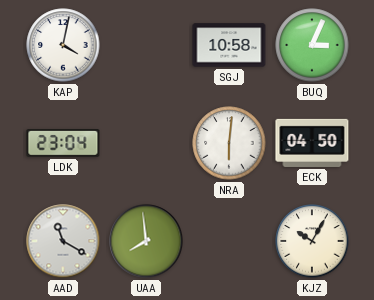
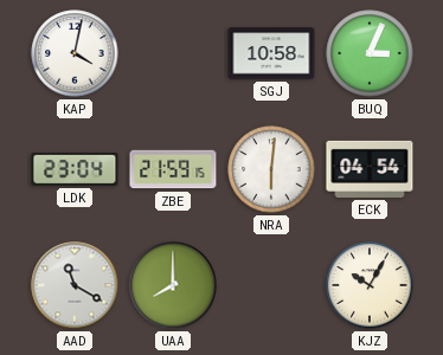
ZBE: none -> 21:59
ECK: 04:50 -> 04:54
UAA: 7:59 -> 8:00
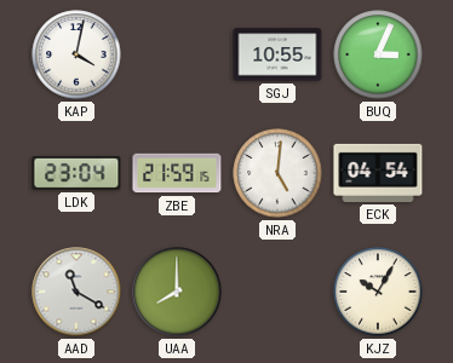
SGJ: 10:58 -> 10:55
NRA: 6:01 -> 5:01
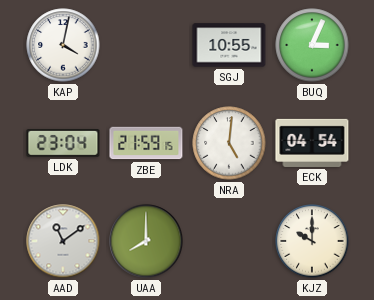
AAD: 11:20 -> 11:09
KJZ: 10:05 -> 10:00
